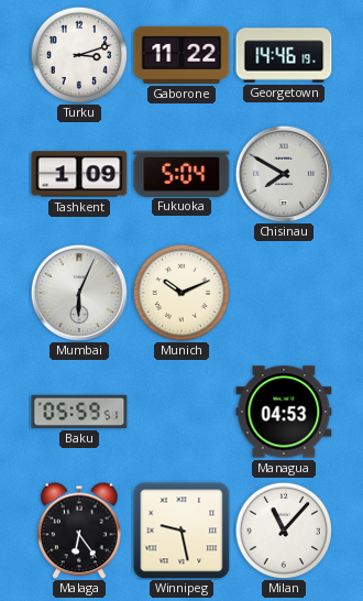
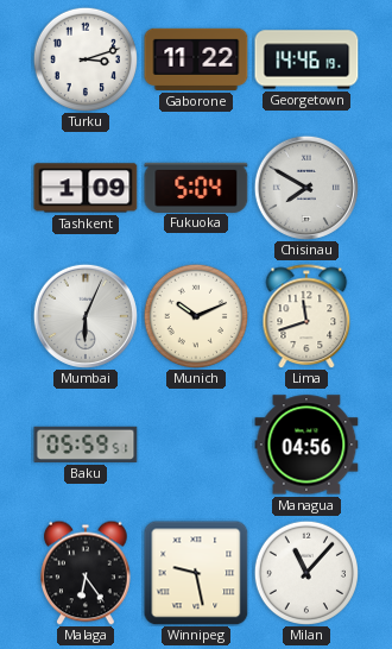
Lima: none -> 11:42
Managua: 04:53 -> 04:56
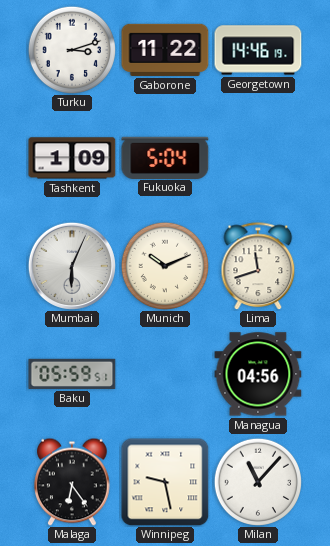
Chisinau: 7:50 -> none
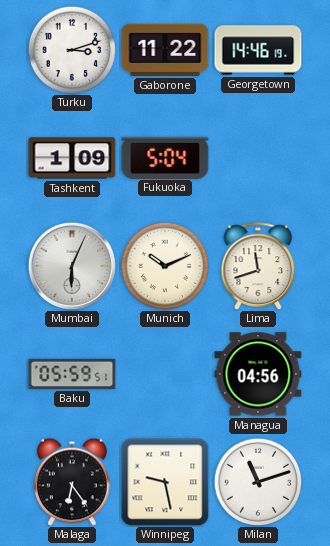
Milan: 11:07 -> 11:12
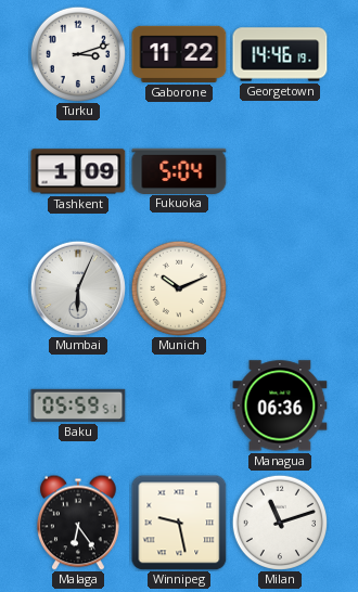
Lima: 11:42 -> none
Managua: 04:56 -> 06:36
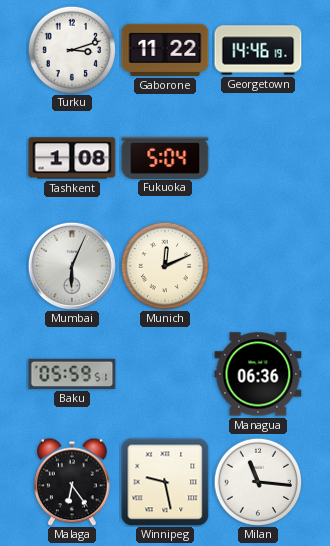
Tashkent: 1:09 -> 1:08
Munich: 10:11 -> 12:11
Milan: 11:12 -> 11:16
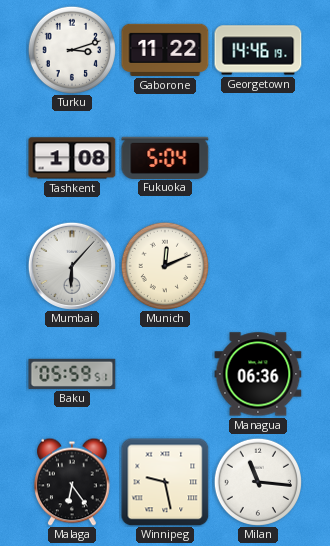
Mumbai: 6:04 -> 6:07
